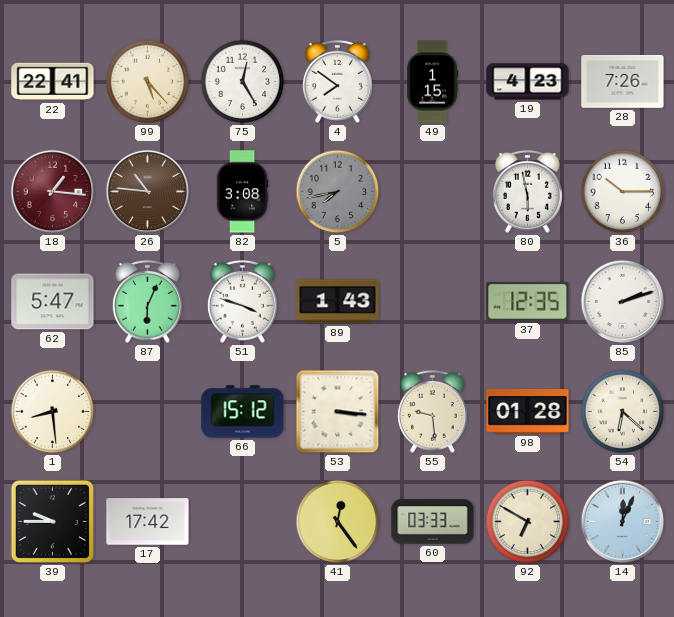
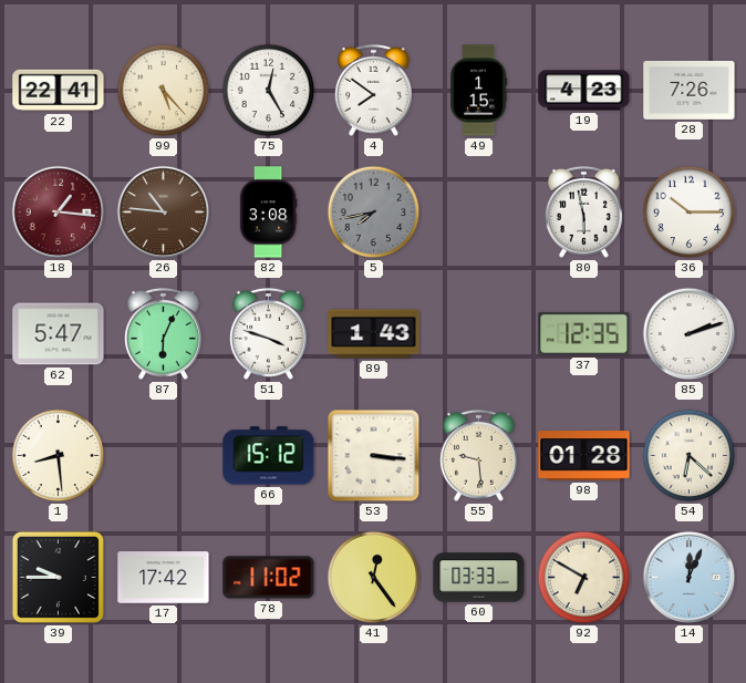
78: none -> 11:02
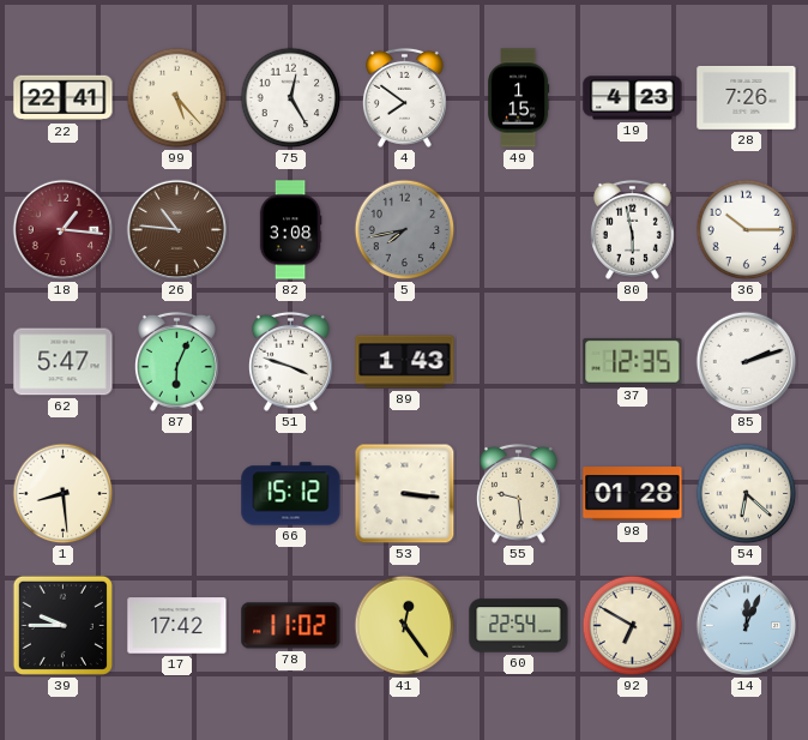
60: 03:33 -> 22:54
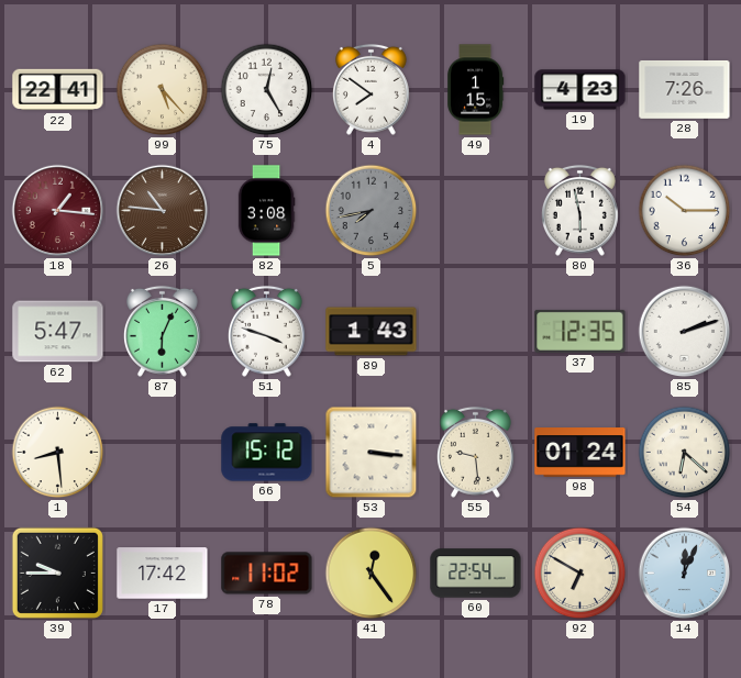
98: 01:28 -> 01:24
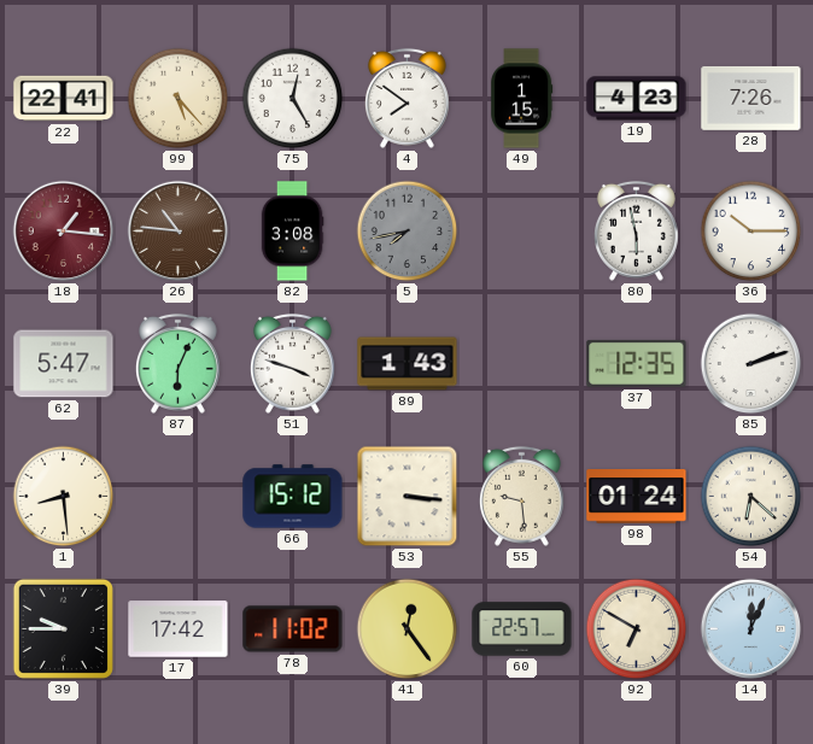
60: 22:54 -> 22:57
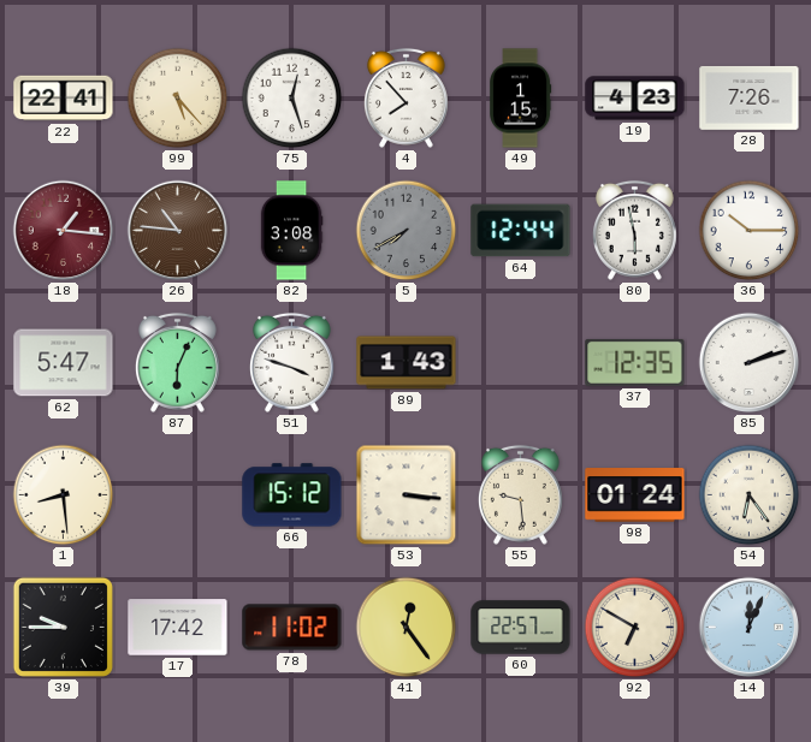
75: 12:25 -> 12:27
4: 7:51 -> 7:53
5: 7:43 -> 7:40
64: none -> 12:44
54: 6:22 -> 6:24
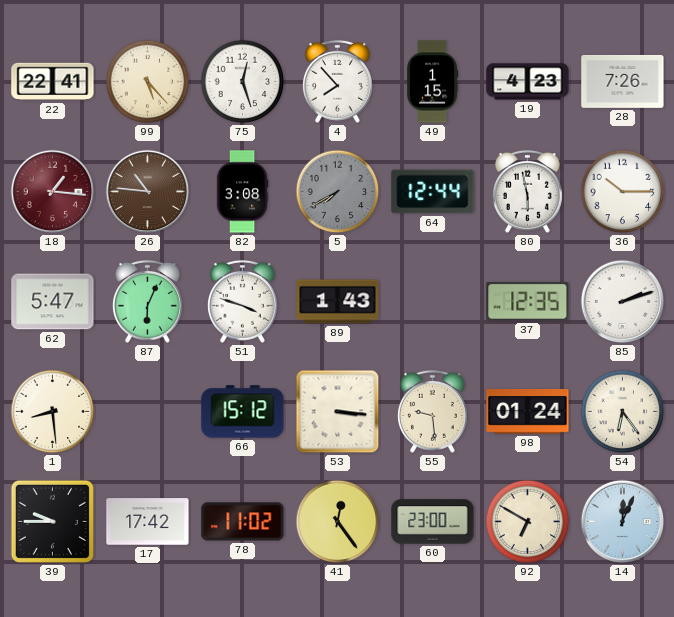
60: 22:57 -> 23:00
